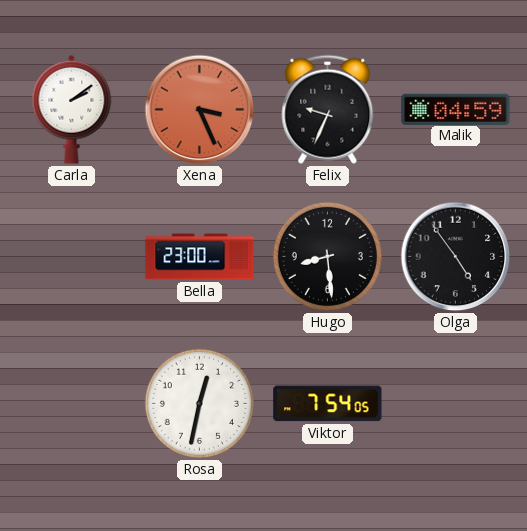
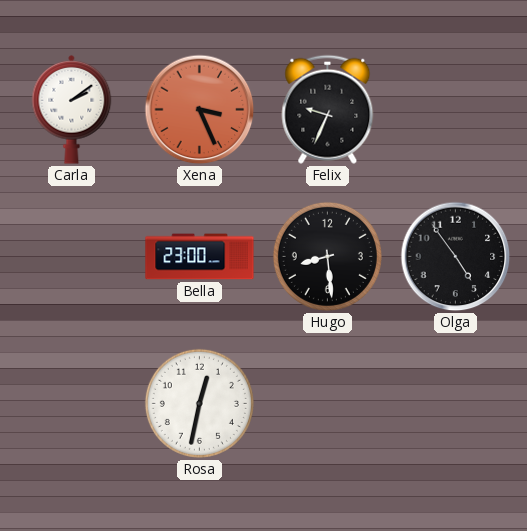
Malik: 04:59 -> none
Viktor: 7:54 -> none
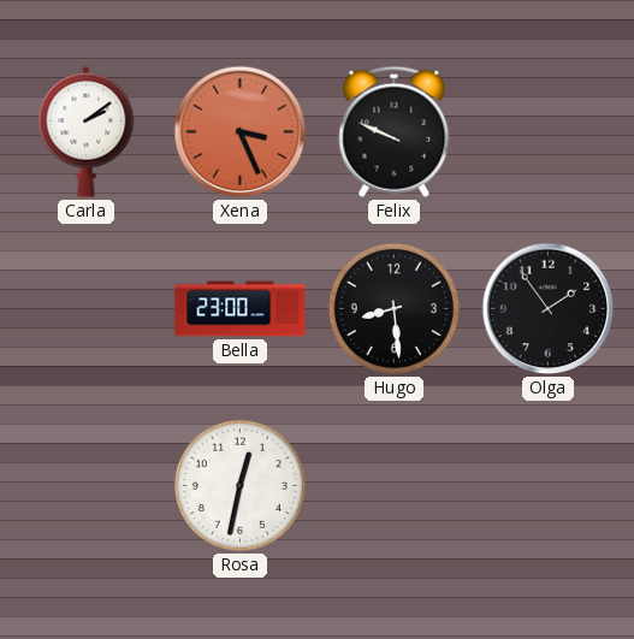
Felix: 9:34 -> 9:49
Olga: 4:54 -> 1:54
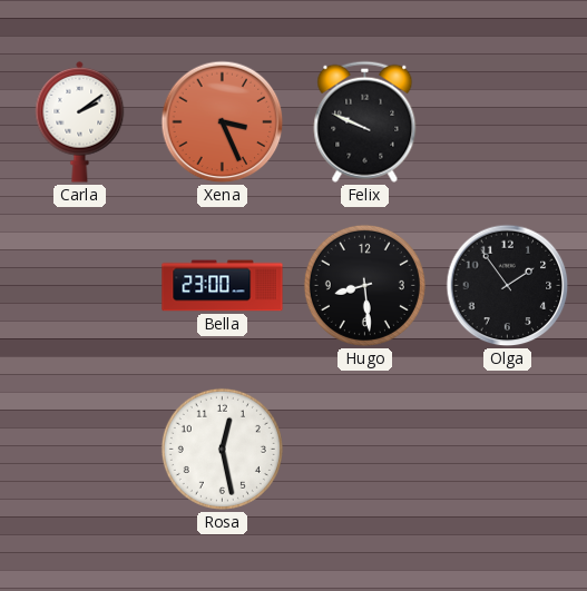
Rosa: 12:32 -> 12:28
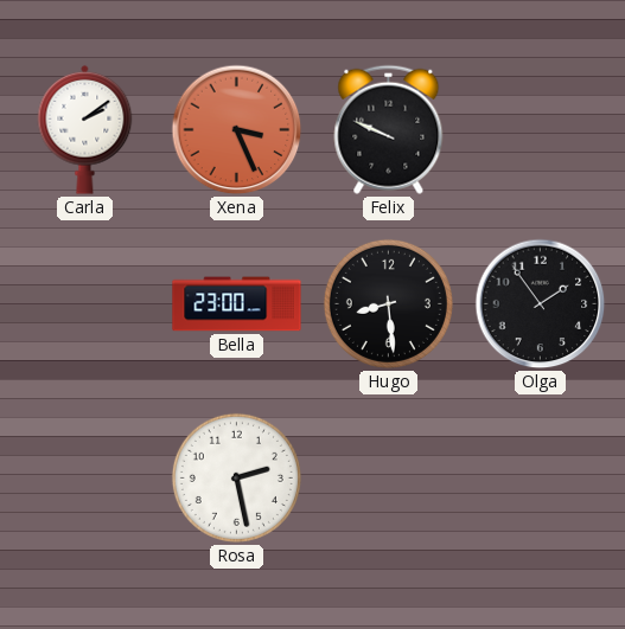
Rosa: 12:28 -> 2:28
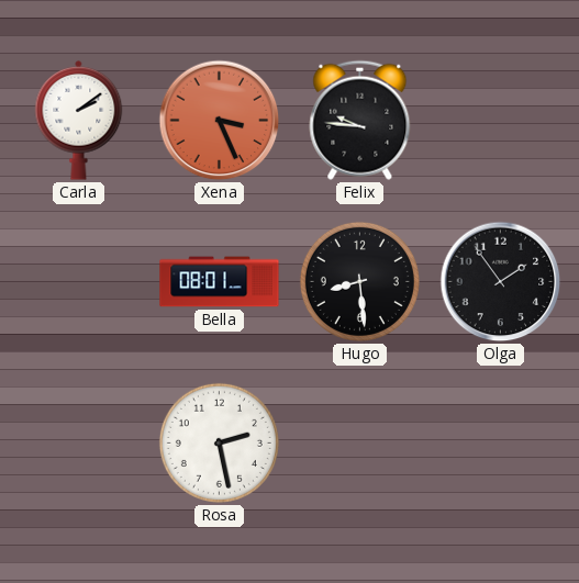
Felix: 9:49 -> 9:46
Bella: 23:00 -> 08:01
